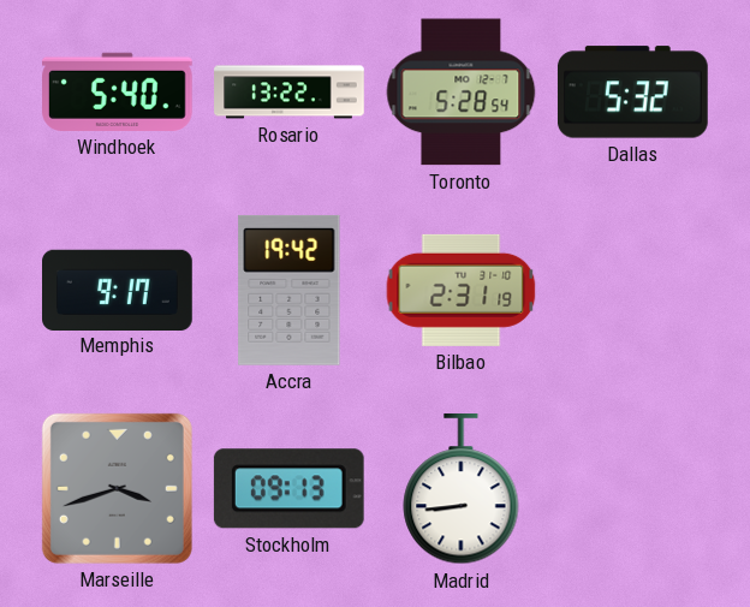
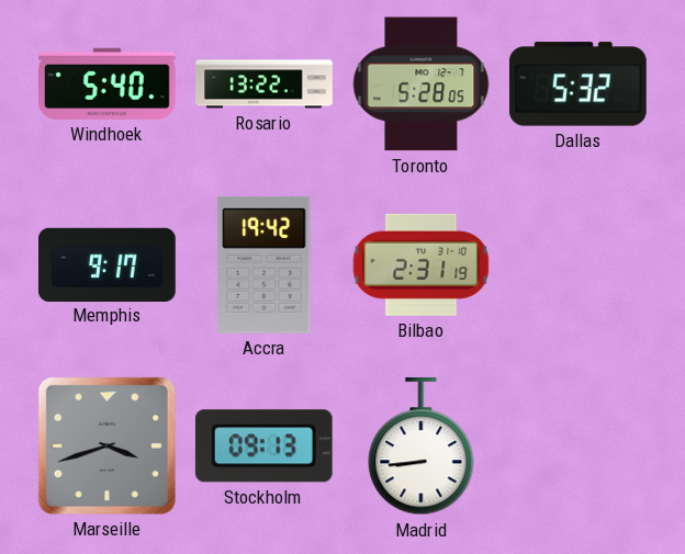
Toronto: 5:28:54 -> 5:28:05
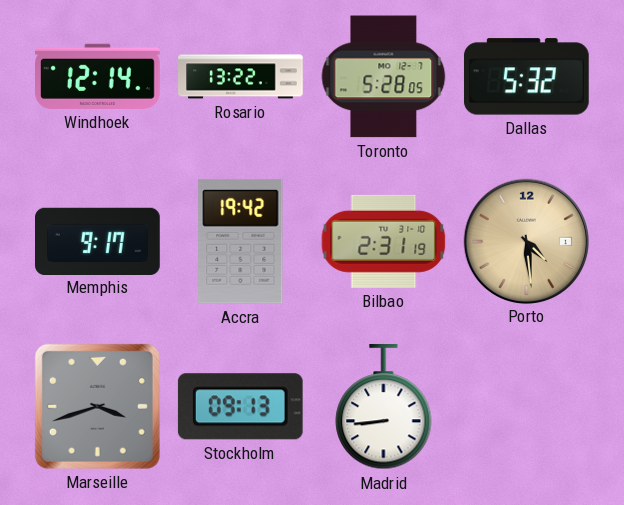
Windhoek: 5:40 -> 12:14
Porto: none -> 4:29
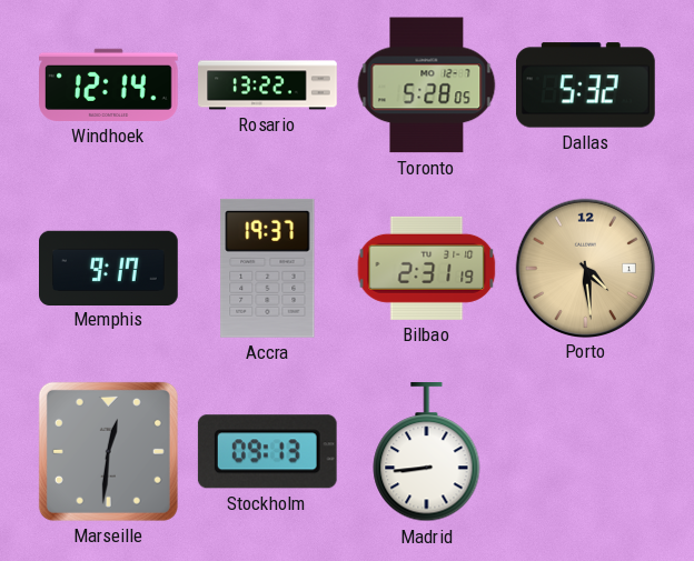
Accra: 19:42 -> 19:37
Marseille: 3:42 -> 12:31
